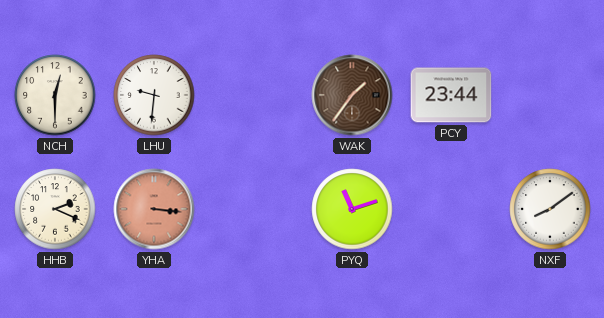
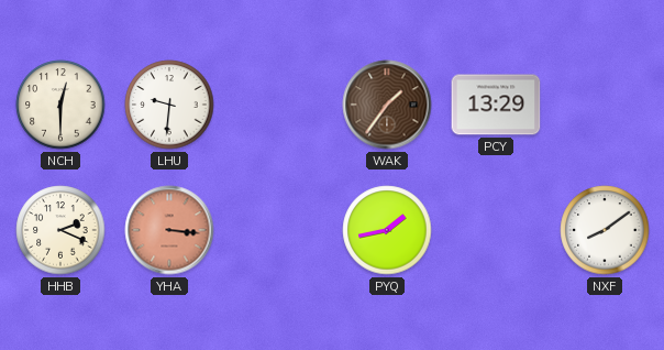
PCY: 23:44 -> 13:29
PYQ: 11:12 -> 1:43
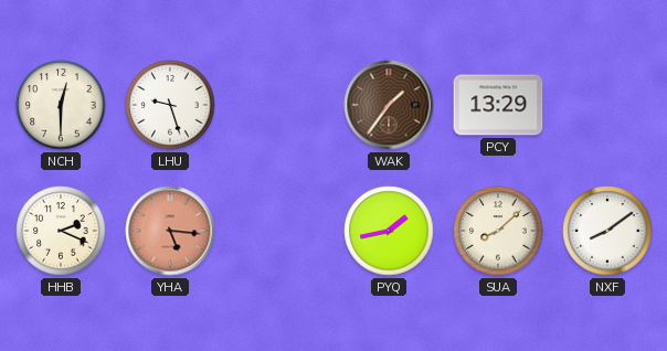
LHU: 9:31 -> 9:27
YHA: 3:16 -> 5:16
SUA: none -> 8:08
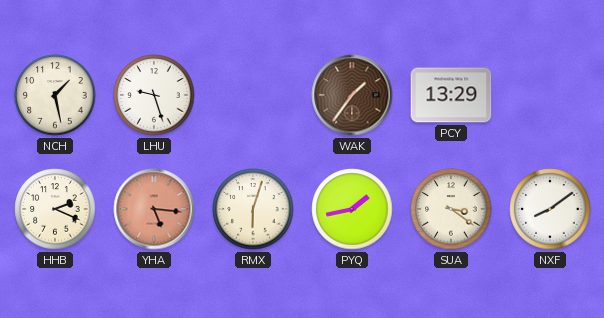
NCH: 12:30 -> 1:28
RMX: none -> 6:03
SUA: 8:08 -> 3:21
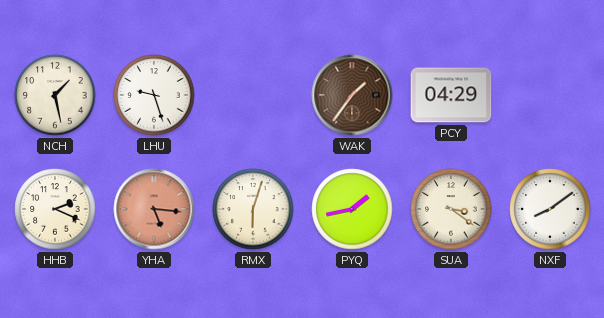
PCY: 13:29 -> 04:29
